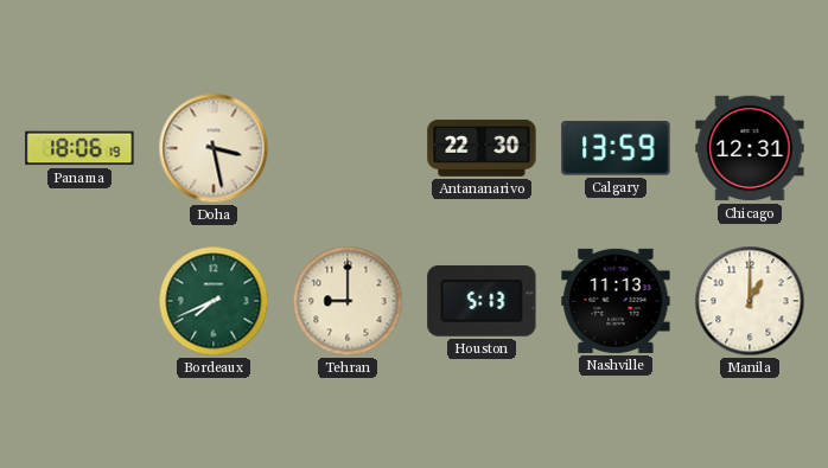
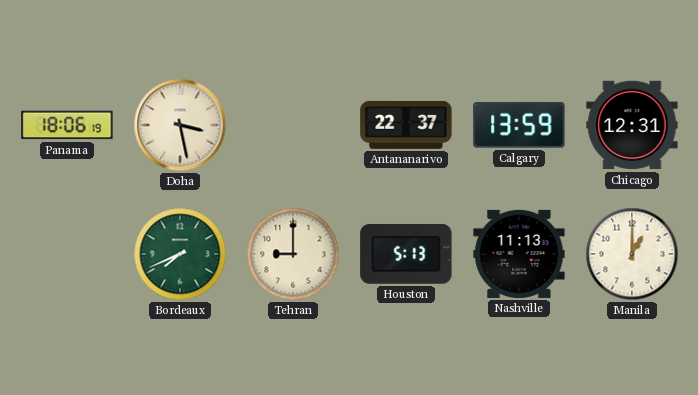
Antananarivo: 22:30 -> 22:37
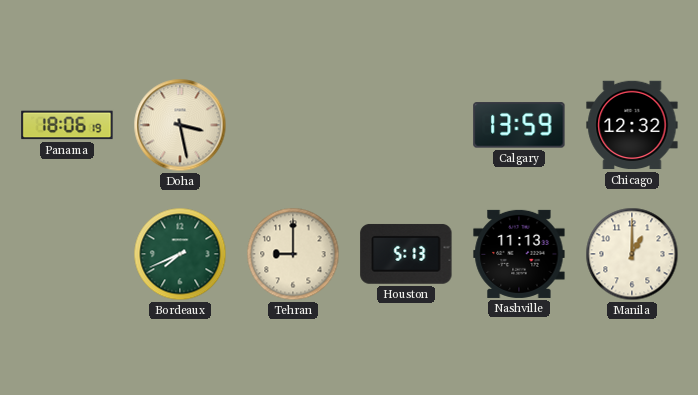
Antananarivo: 22:37 -> none
Chicago: 12:31 -> 12:32
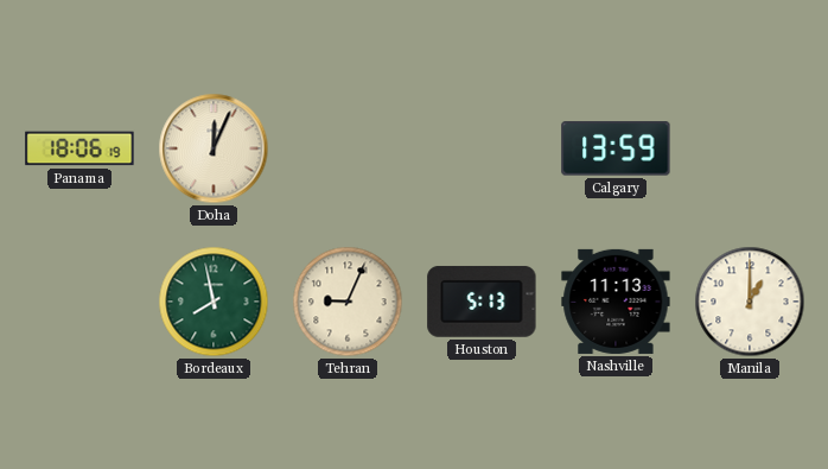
Doha: 3:28 -> 12:04
Chicago: 12:32 -> none
Bordeaux: 7:41 -> 7:58
Tehran: 9:00 -> 9:04
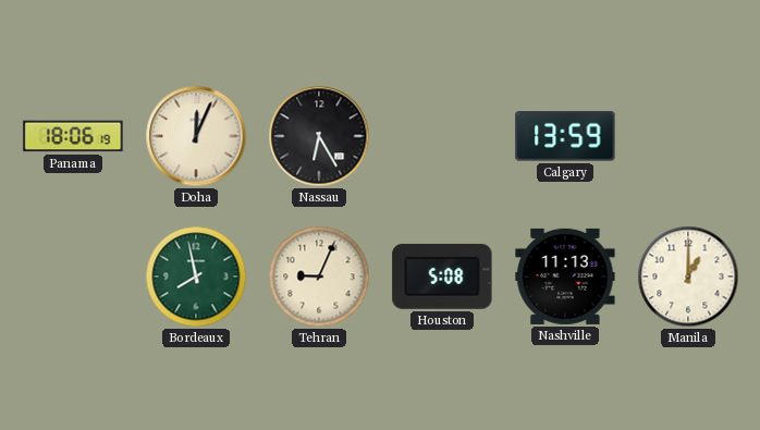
Nassau: none -> 6:25
Houston: 5:13 -> 5:08
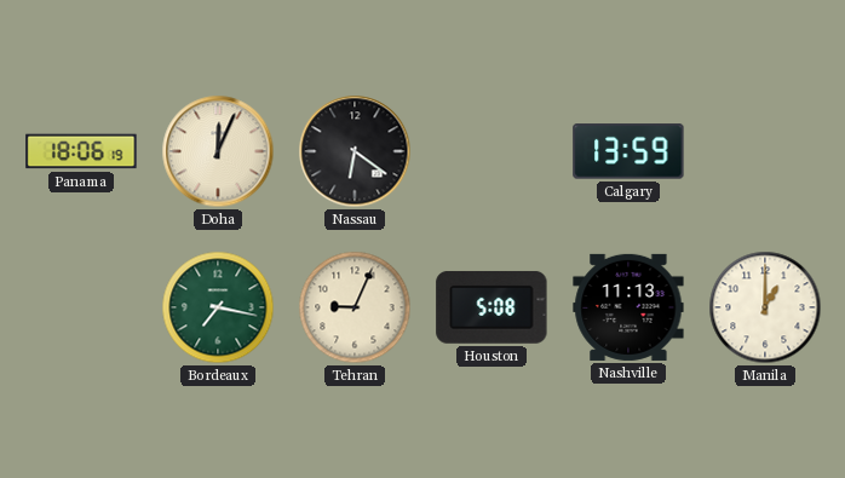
Nassau: 6:25 -> 6:21
Bordeaux: 7:58 -> 7:17
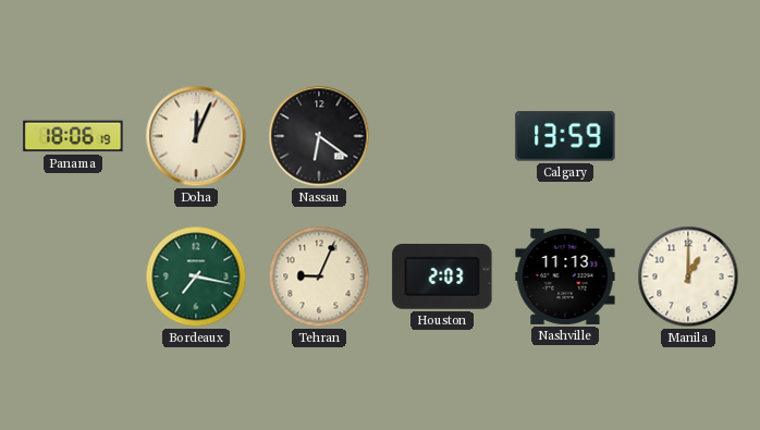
Houston: 5:08 -> 2:03
